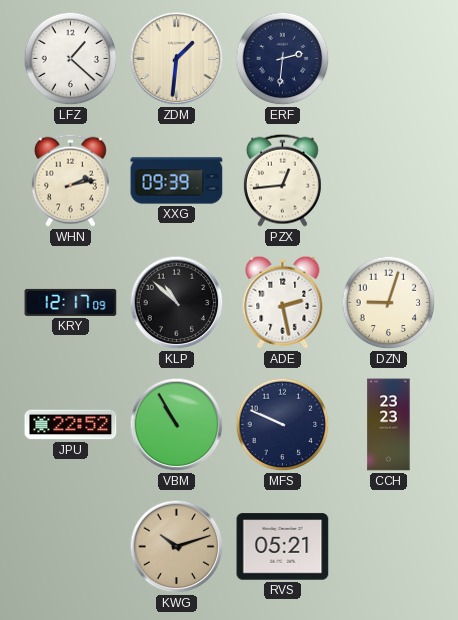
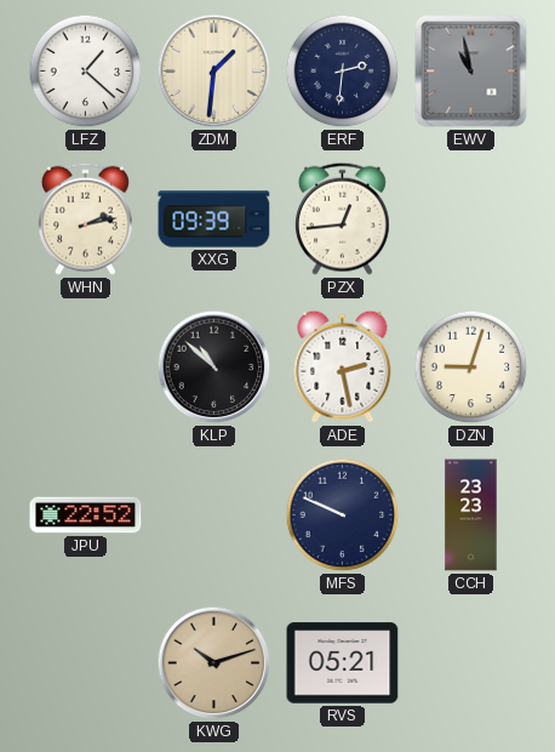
EWV: none -> 10:58
KRY: 12:17 -> none
VBM: 10:55 -> none
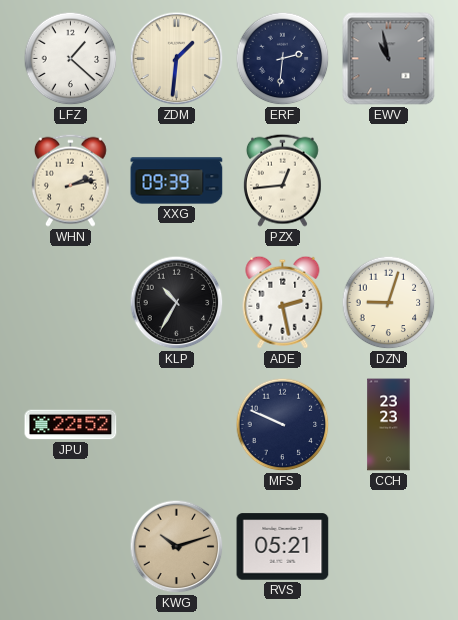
KLP: 10:52 -> 10:35
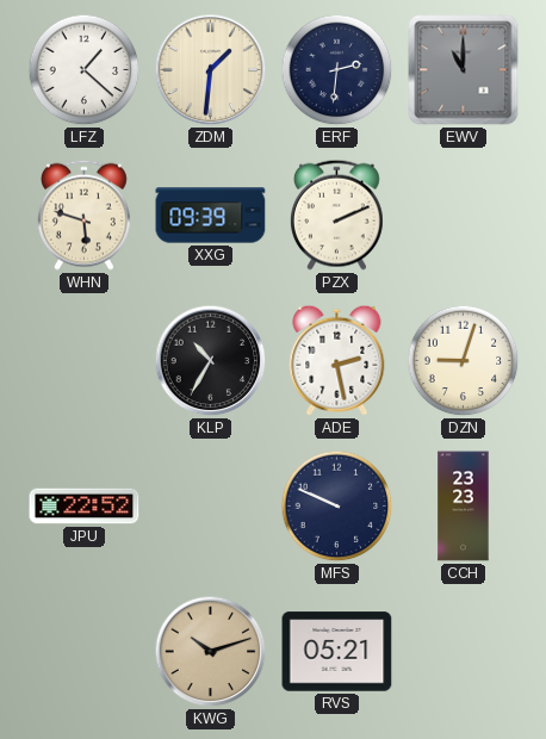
EWV: 10:58 -> 11:00
WHN: 2:13 -> 5:48
PZX: 12:44 -> 2:11
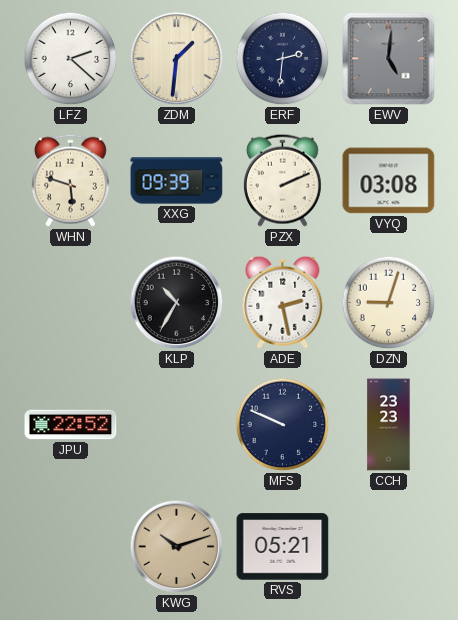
LFZ: 1:22 -> 2:22
EWV: 11:00 -> 5:01
VYQ: none -> 03:08
